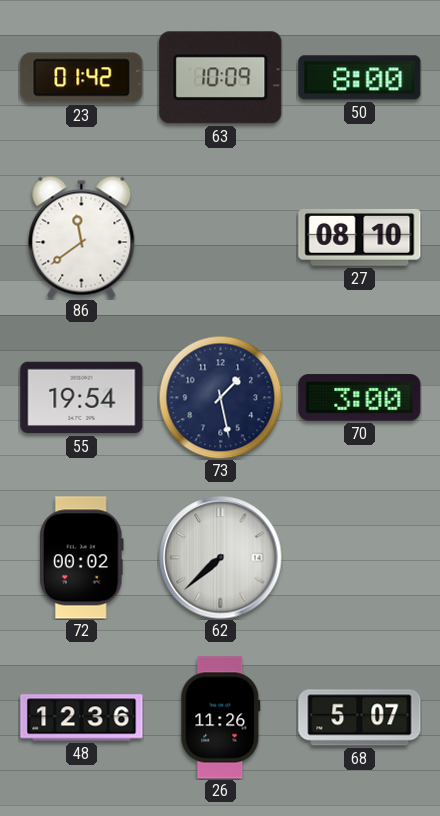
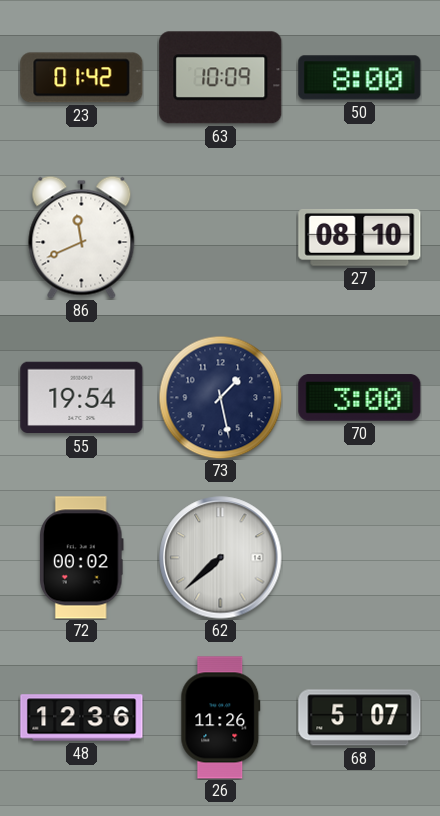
86: 11:39 -> 11:41
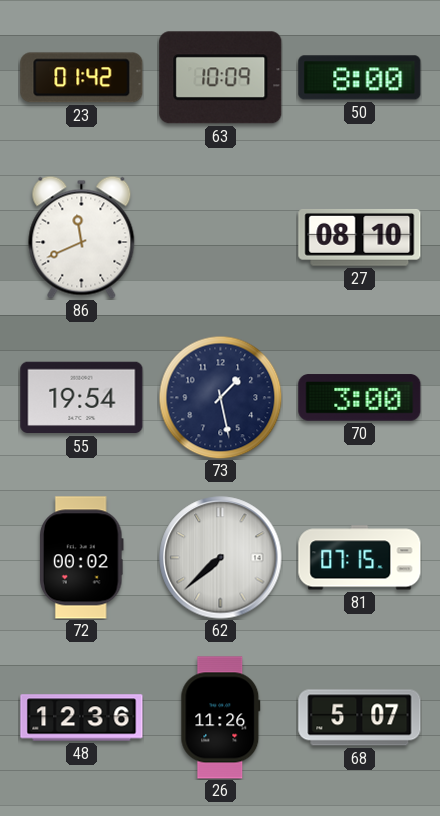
81: none -> 07:15
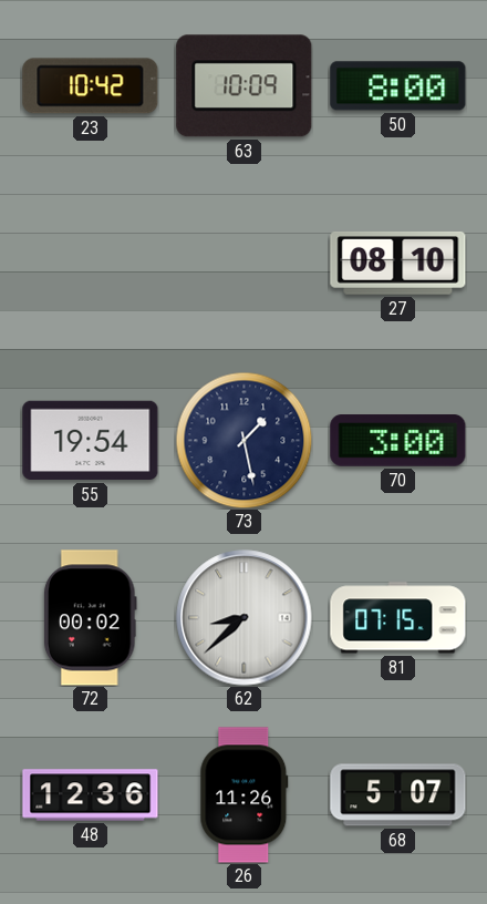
23: 01:42 -> 10:42
86: 11:41 -> none
62: 7:38 -> 8:38
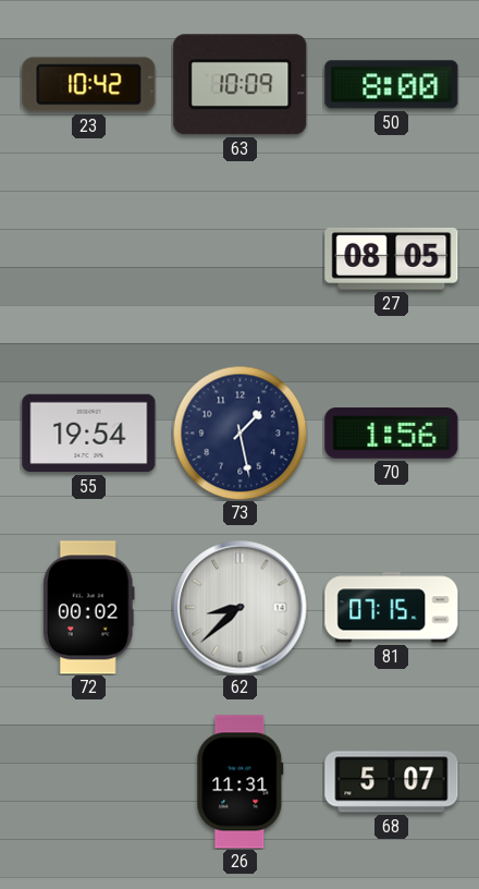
27: 08:10 -> 08:05
70: 3:00 -> 1:56
48: 12:36 -> none
26: 11:26 -> 11:31
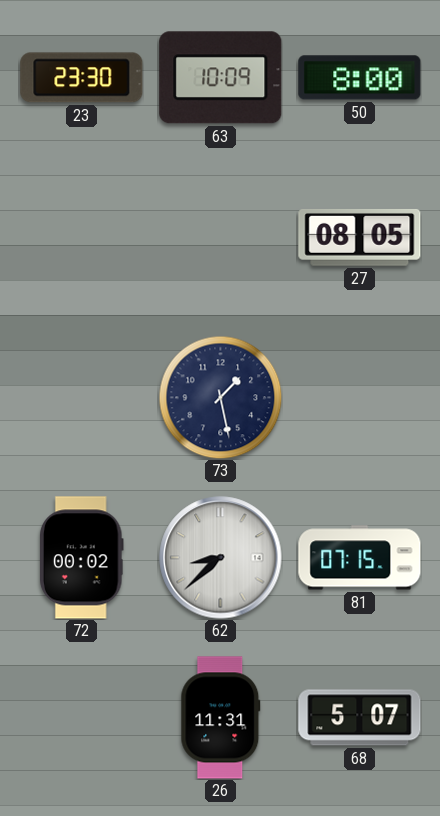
23: 10:42 -> 23:30
55: 19:54 -> none
70: 1:56 -> none
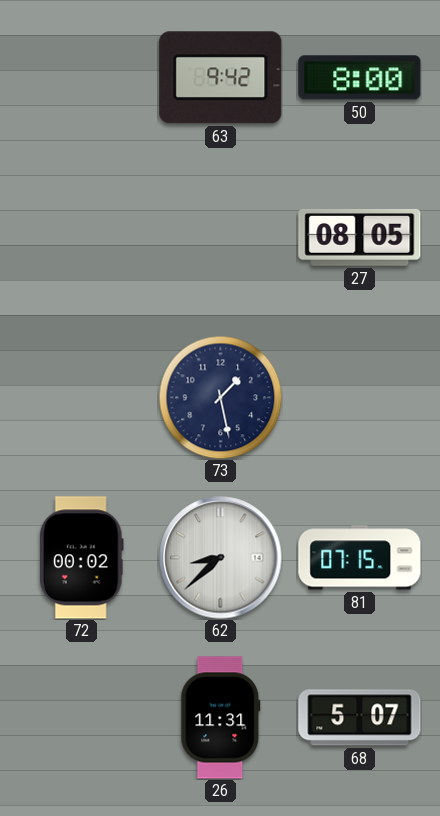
23: 23:30 -> none
63: 10:09 -> 9:42
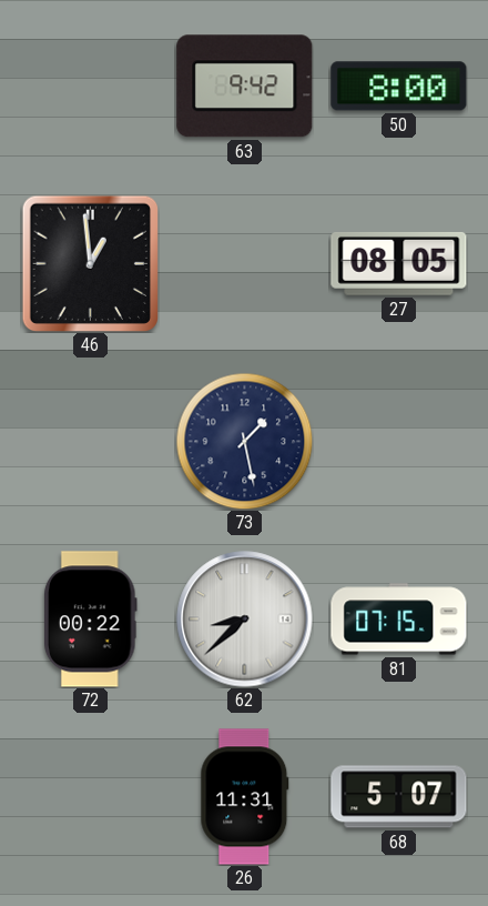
46: none -> 12:59
72: 00:02 -> 00:22
